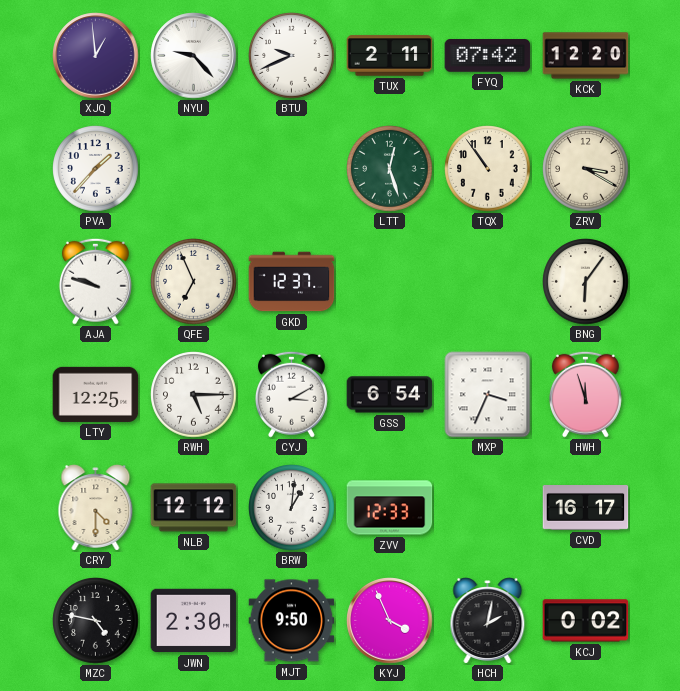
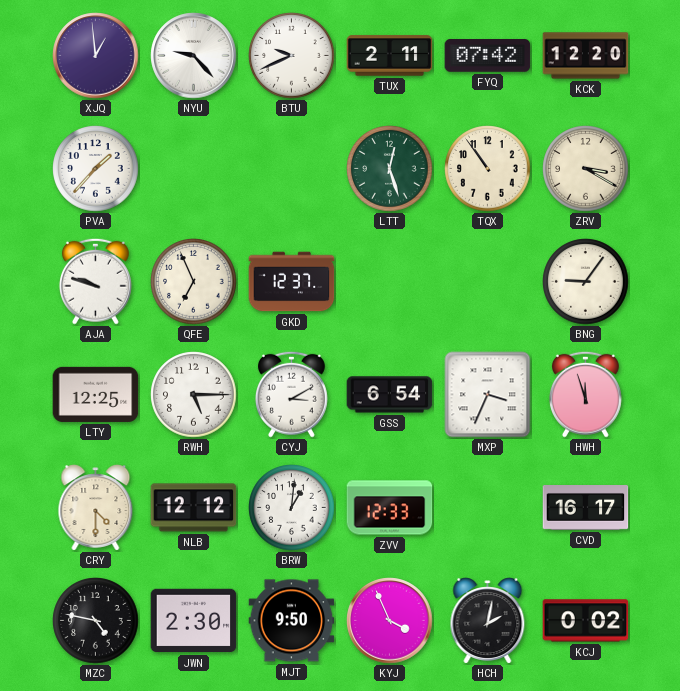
BNG: 6:06 -> 9:06
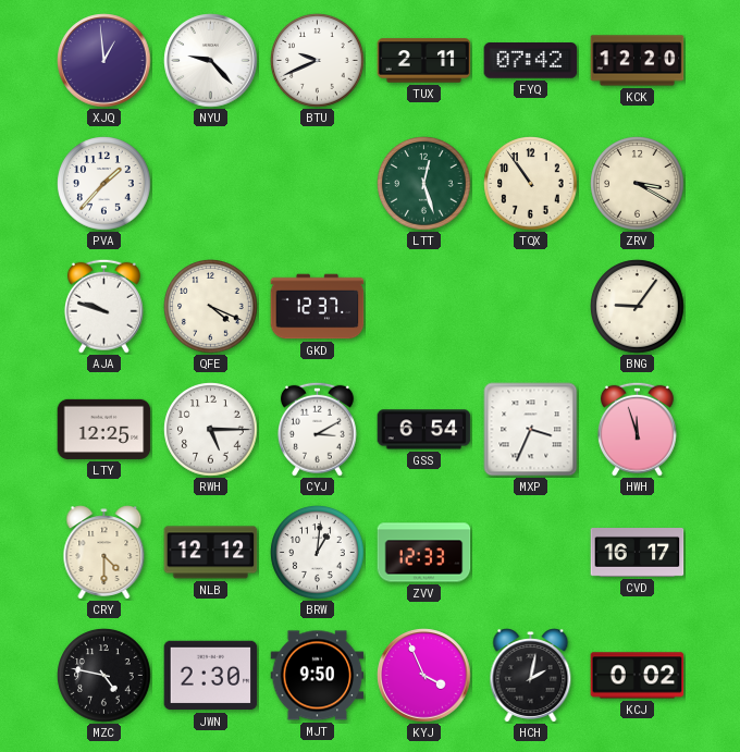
QFE: 6:56 -> 4:19
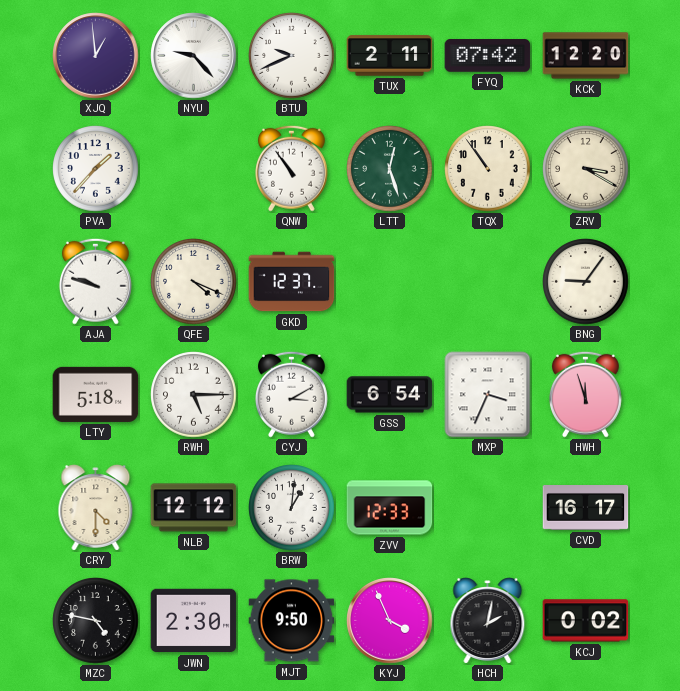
QNW: none -> 10:54
LTY: 12:25 -> 5:18
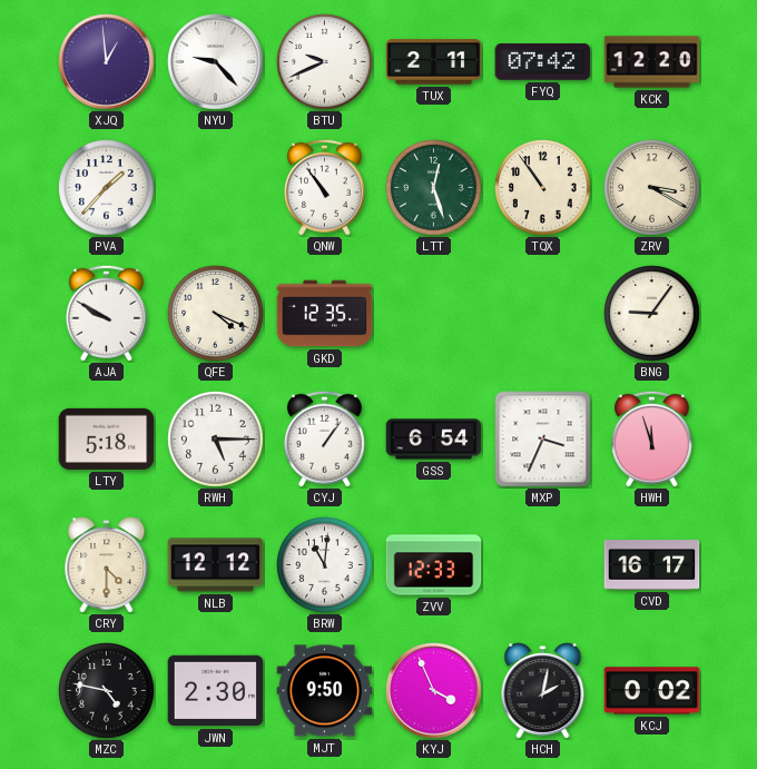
AJA: 9:48 -> 9:50
GKD: 12:37 -> 12:35
CYJ: 3:10 -> 1:06
BRW: 1:01 -> 11:01
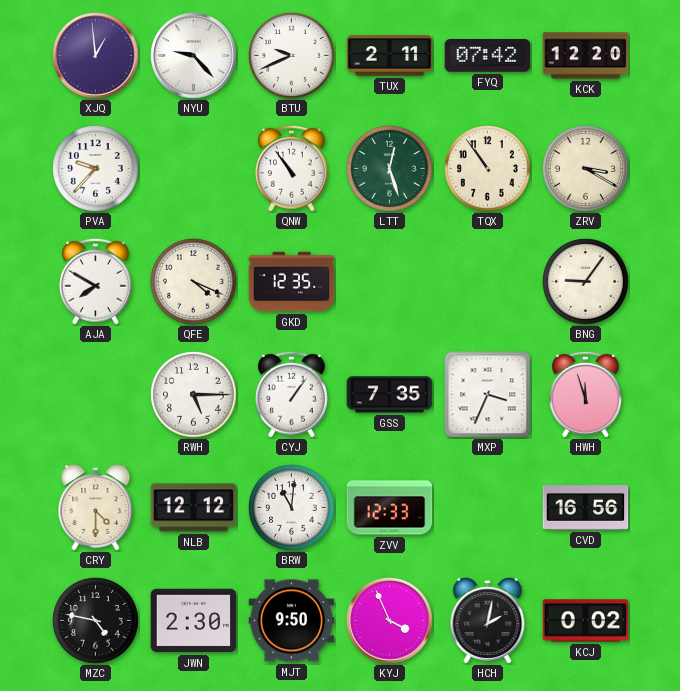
PVA: 1:37 -> 9:37
AJA: 9:50 -> 7:50
LTY: 5:18 -> none
GSS: 6:54 -> 7:35
CVD: 16:17 -> 16:56
